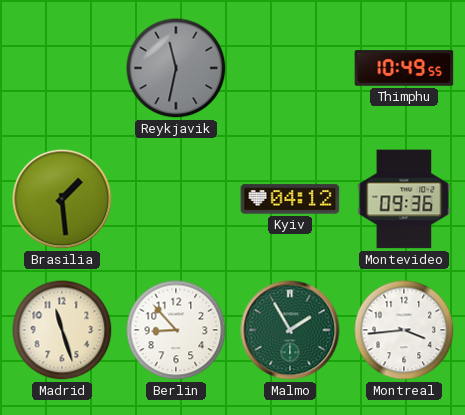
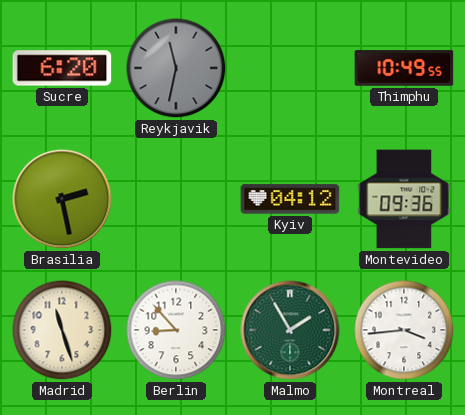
Sucre: none -> 6:20
Brasilia: 1:29 -> 2:28
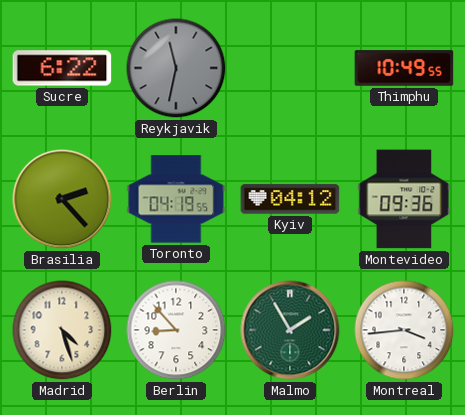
Sucre: 6:20 -> 6:22
Brasilia: 2:28 -> 2:23
Toronto: none -> 04:19
Madrid: 11:27 -> 4:27
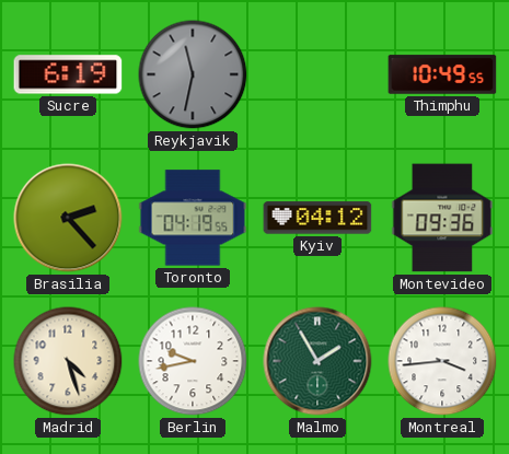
Sucre: 6:22 -> 6:19
Berlin: 8:53 -> 9:43
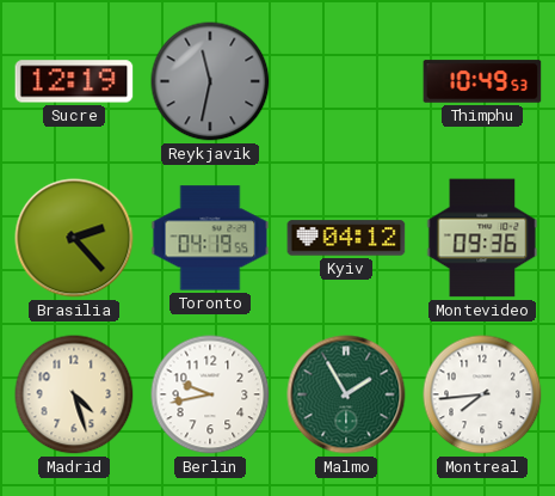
Sucre: 6:19 -> 12:19
Thimphu: 10:49:55 -> 10:49:53
Montreal: 3:44 -> 7:44
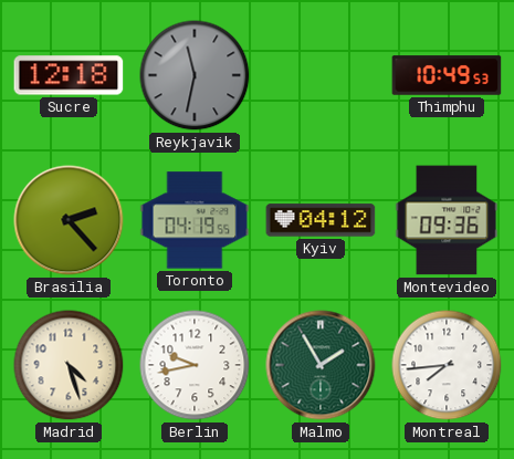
Sucre: 12:19 -> 12:18
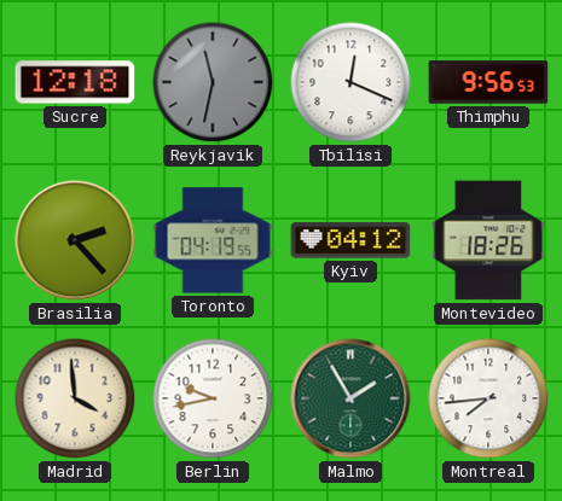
Tbilisi: none -> 12:19
Thimphu: 10:49 -> 9:56
Montevideo: 09:36 -> 18:26
Madrid: 4:27 -> 3:59
